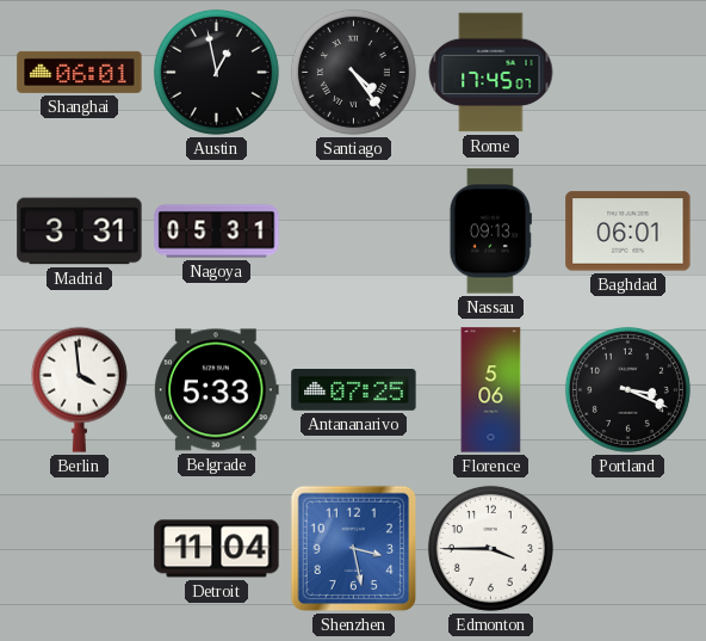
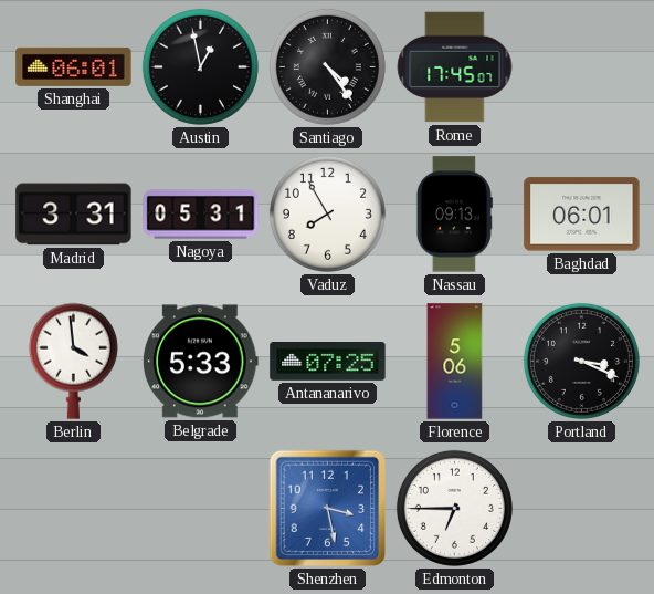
Vaduz: none -> 7:55
Detroit: 11:04 -> none
Edmonton: 3:45 -> 6:45
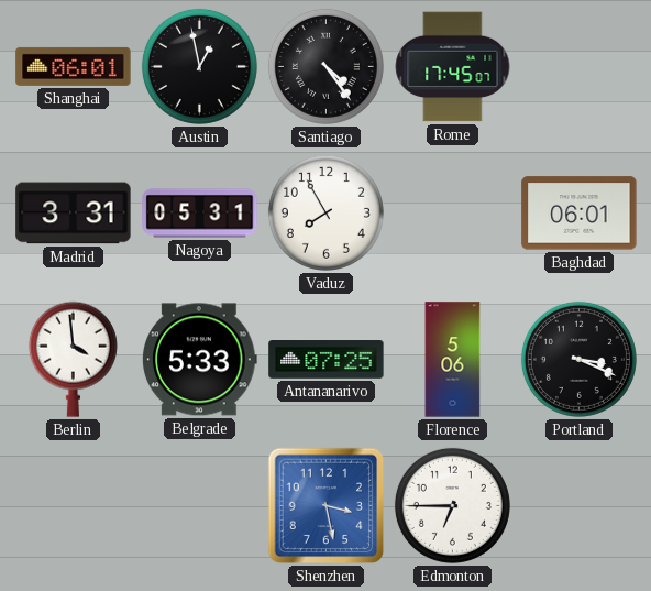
Nassau: 09:13 -> none
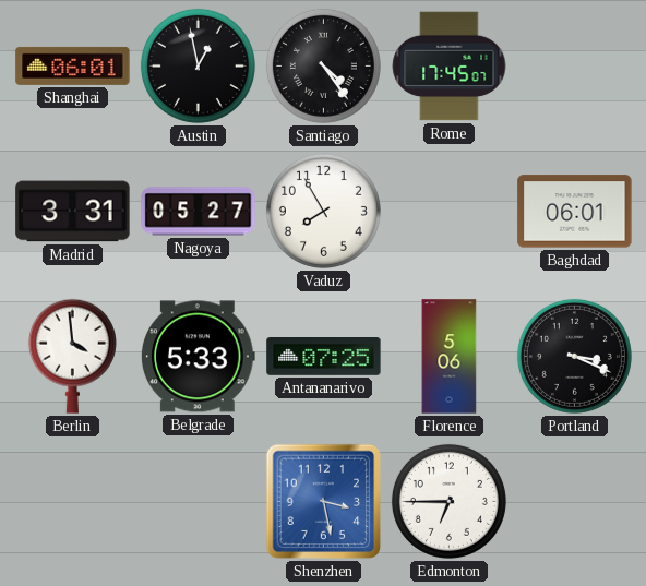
Nagoya: 05:31 -> 05:27
